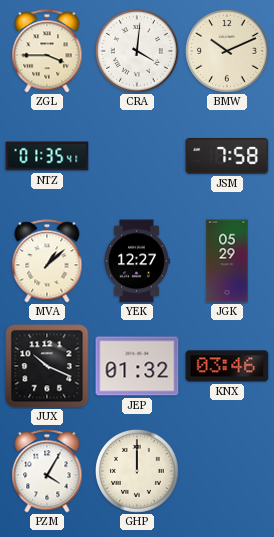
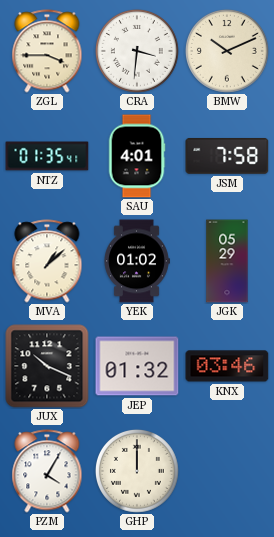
CRA: 4:01 -> 3:31
SAU: none -> 4:01
YEK: 12:27 -> 01:02
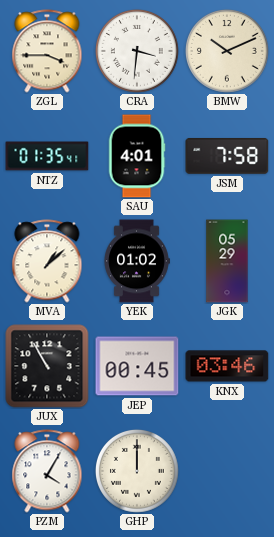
JUX: 10:19 -> 10:55
JEP: 01:32 -> 00:45
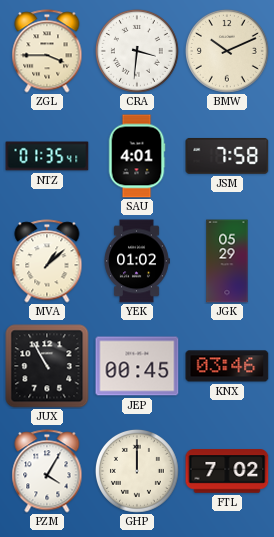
FTL: none -> 7:02
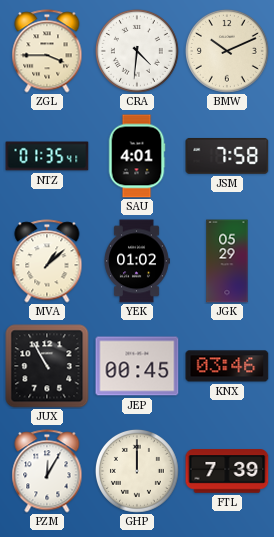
CRA: 3:31 -> 4:31
PZM: 4:05 -> 12:05
FTL: 7:02 -> 7:39
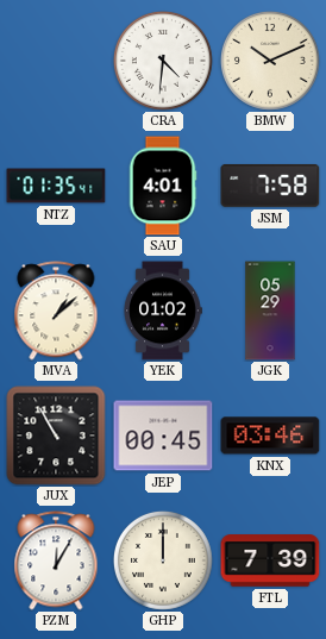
ZGL: 3:45 -> none
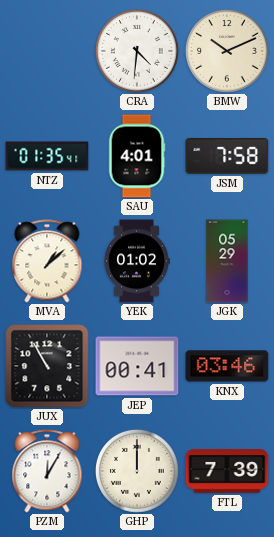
JEP: 00:45 -> 00:41
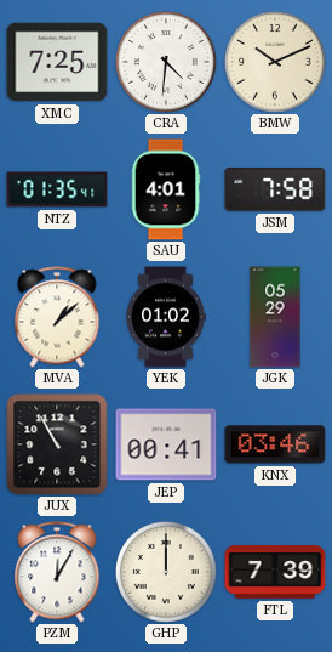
XMC: none -> 7:25
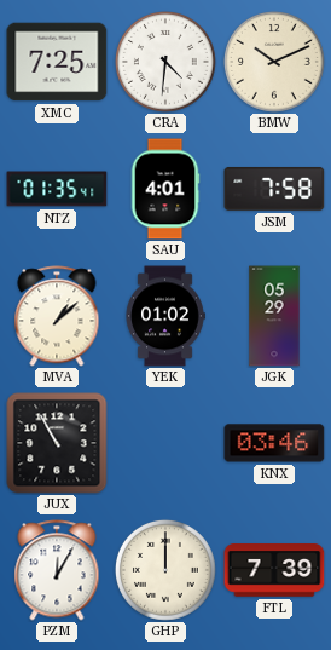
JEP: 00:41 -> none
